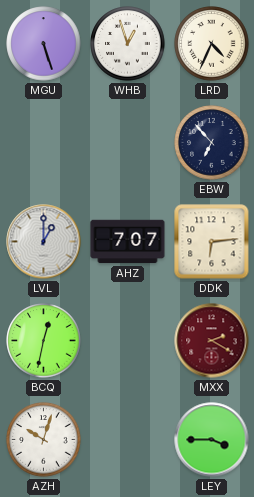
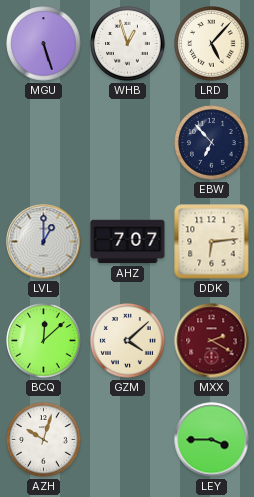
LRD: 4:34 -> 5:07
BCQ: 12:32 -> 12:08
GZM: none -> 4:08
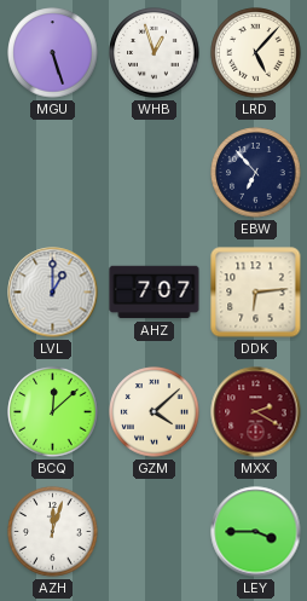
AZH: 10:03 -> 12:03
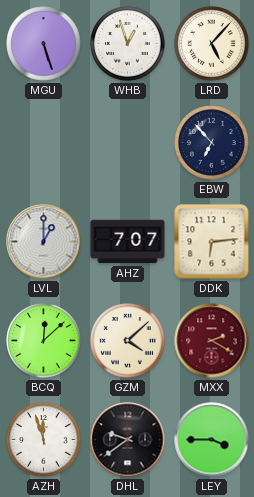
AZH: 12:03 -> 11:57
DHL: none -> 9:39
